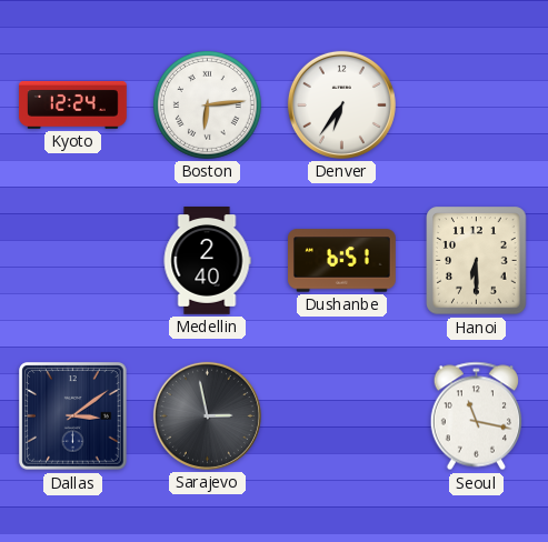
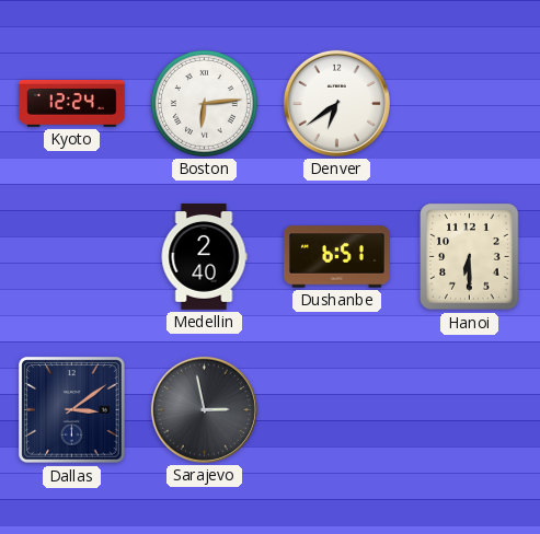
Denver: 6:36 -> 6:39
Seoul: 11:17 -> none
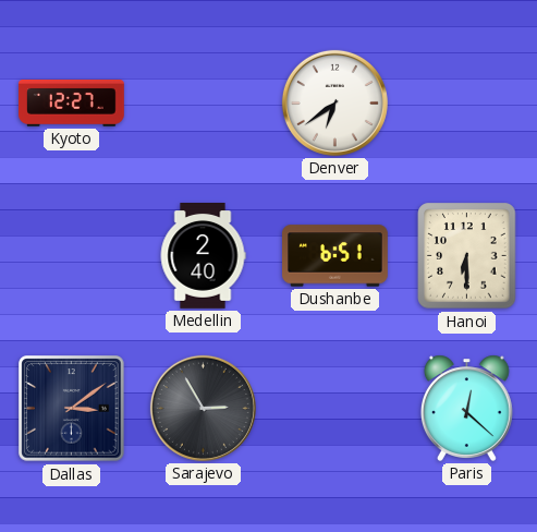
Kyoto: 12:24 -> 12:27
Boston: 6:14 -> none
Sarajevo: 2:58 -> 2:55
Paris: none -> 12:22
